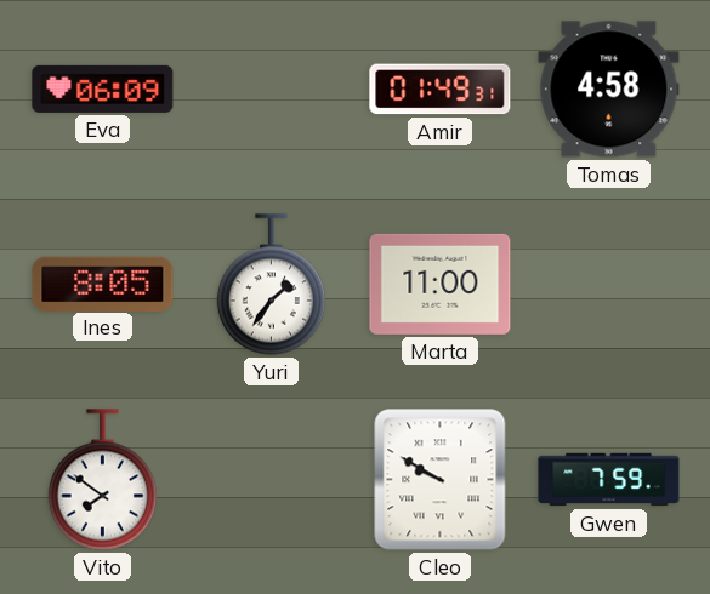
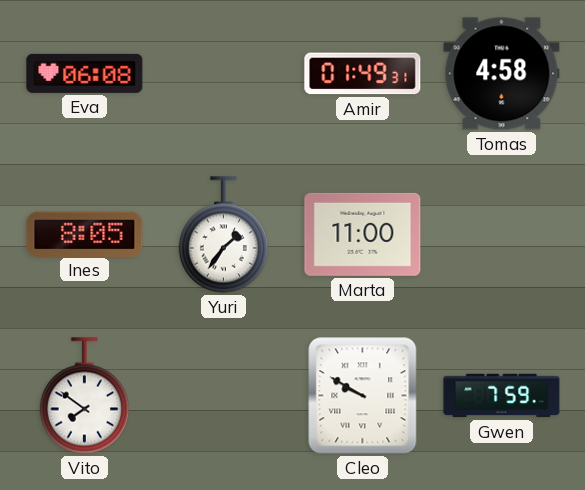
Eva: 06:09 -> 06:08
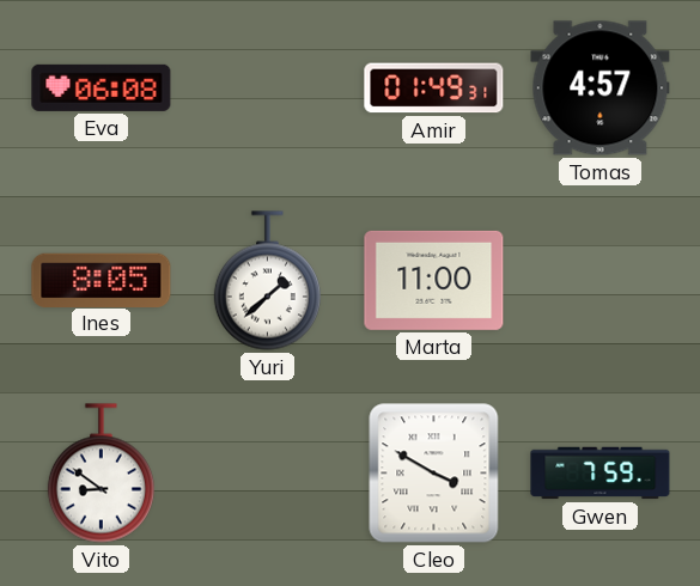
Tomas: 4:58 -> 4:57
Yuri: 1:36 -> 1:38
Vito: 7:51 -> 8:51
Cleo: 9:50 -> 3:50
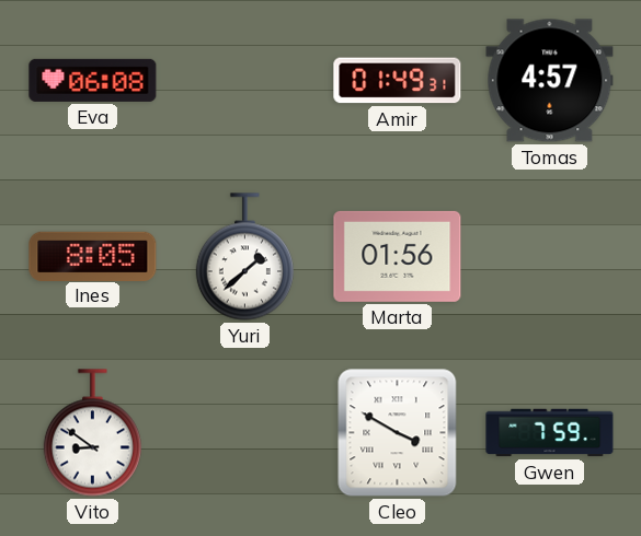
Marta: 11:00 -> 01:56
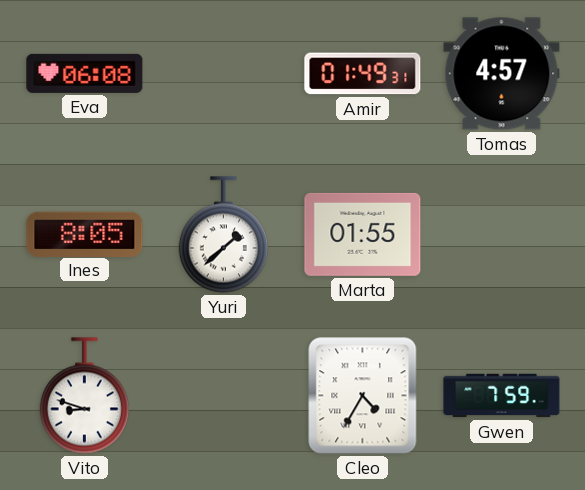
Marta: 01:56 -> 01:55
Vito: 8:51 -> 8:48
Cleo: 3:50 -> 4:35
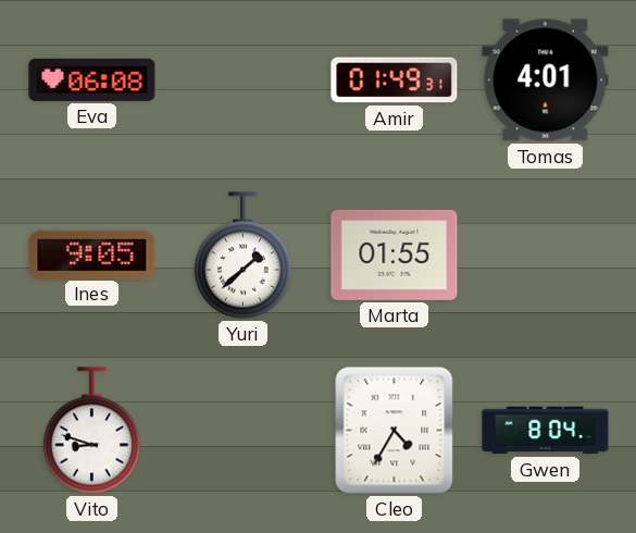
Tomas: 4:57 -> 4:01
Ines: 8:05 -> 9:05
Gwen: 7:59 -> 8:04
